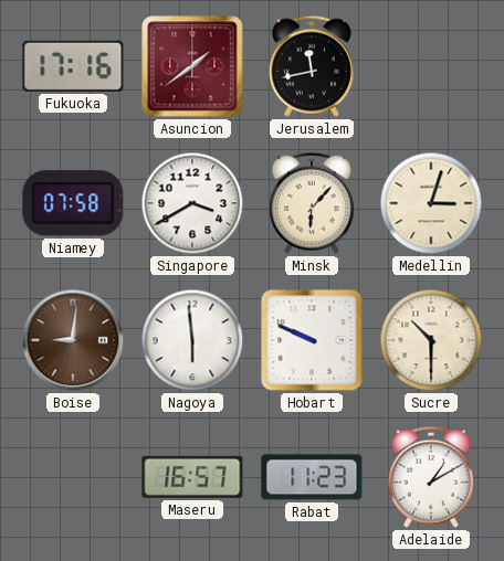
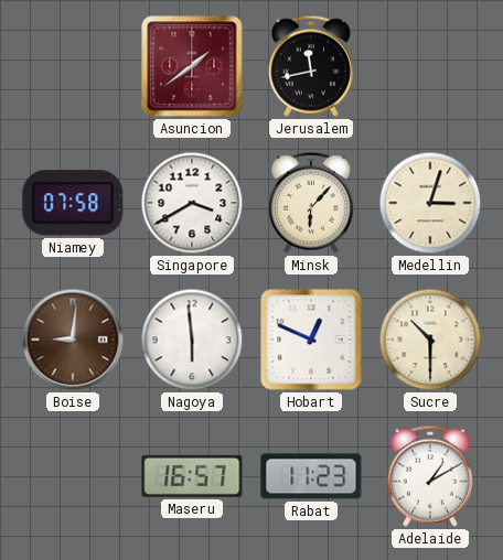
Fukuoka: 17:16 -> none
Hobart: 9:49 -> 12:49
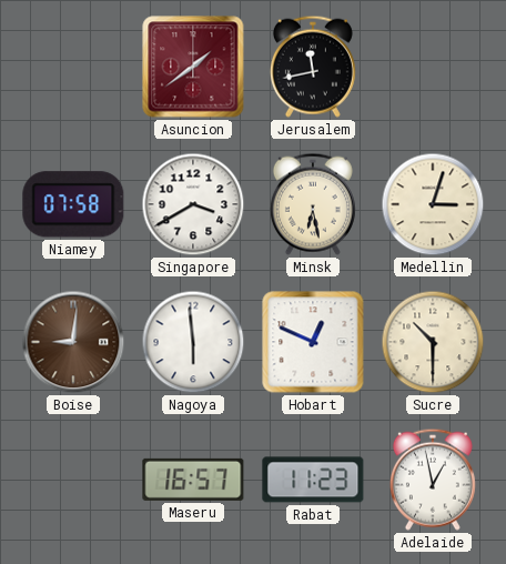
Minsk: 6:07 -> 6:28
Adelaide: 1:10 -> 12:58
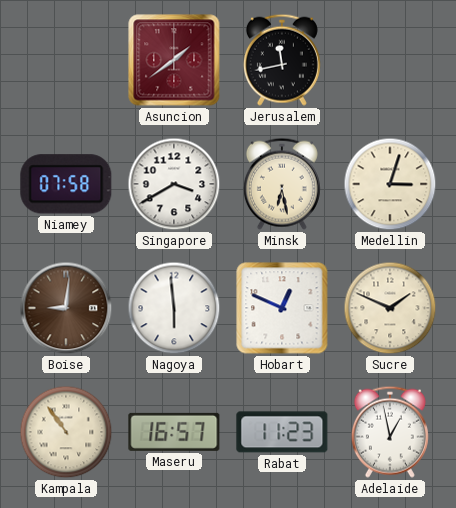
Sucre: 10:30 -> 1:49
Kampala: none -> 10:54
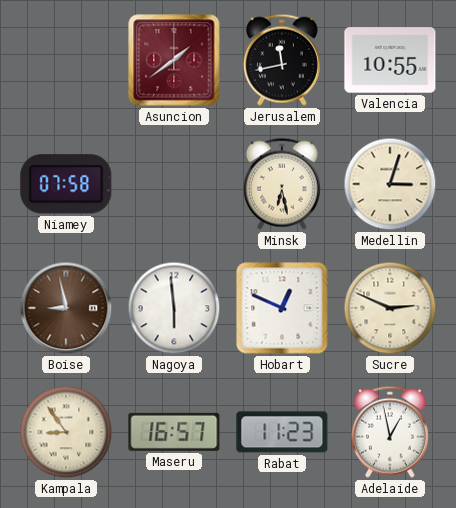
Valencia: none -> 10:55
Singapore: 3:40 -> none
Boise: 9:01 -> 8:58
Sucre: 1:49 -> 2:49
Kampala: 10:54 -> 8:54
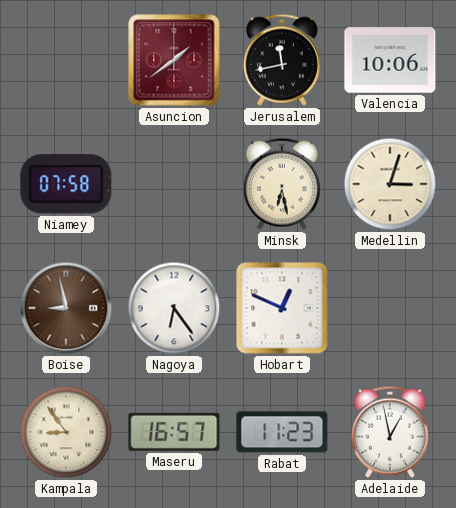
Valencia: 10:55 -> 10:06
Nagoya: 5:59 -> 6:24
Sucre: 2:49 -> none
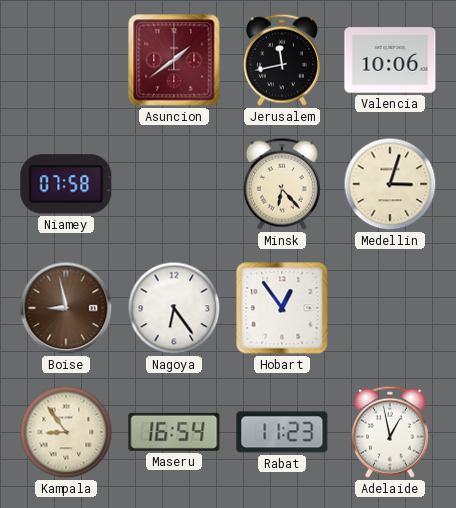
Minsk: 6:28 -> 6:23
Hobart: 12:49 -> 12:54
Maseru: 16:57 -> 16:54
